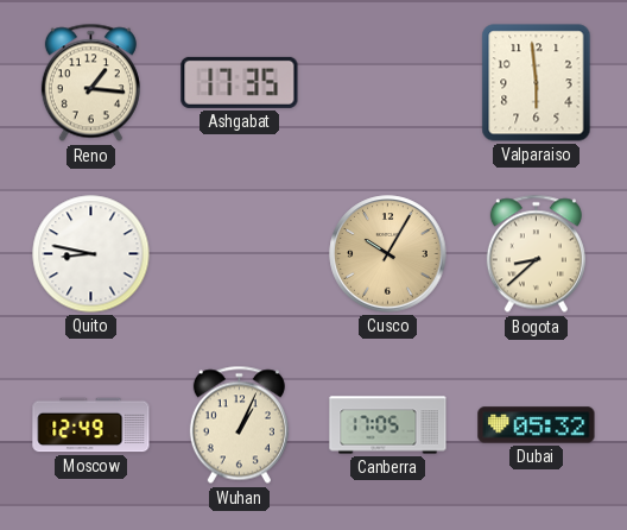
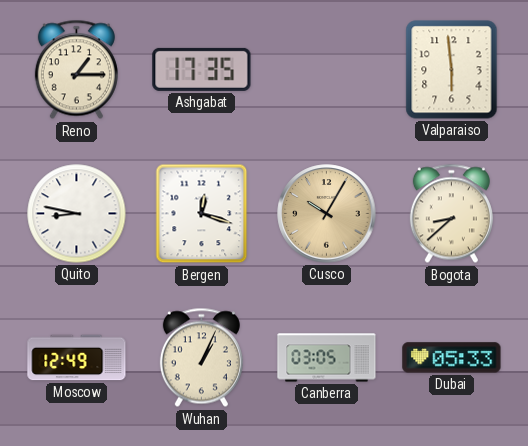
Reno: 1:16 -> 1:15
Bergen: none -> 12:18
Canberra: 17:05 -> 03:05
Dubai: 05:32 -> 05:33
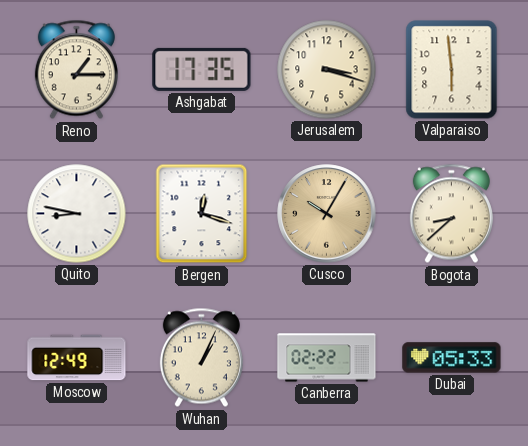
Jerusalem: none -> 3:18
Canberra: 03:05 -> 02:22
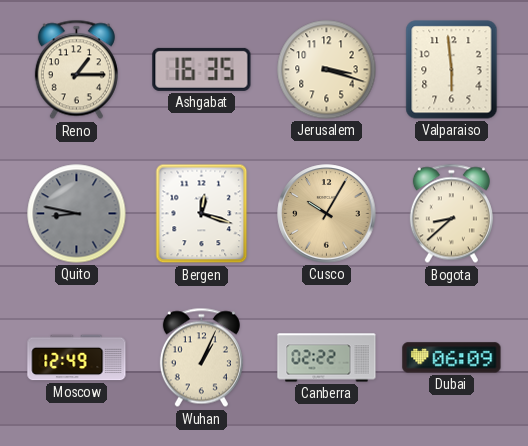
Ashgabat: 17:35 -> 16:35
Quito dial: white -> grey
Dubai: 05:33 -> 06:09
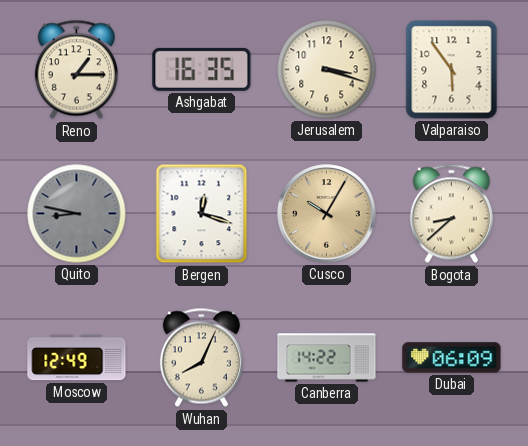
Valparaiso: 5:59 -> 5:54
Wuhan: 1:04 -> 8:04
Canberra: 02:22 -> 14:22
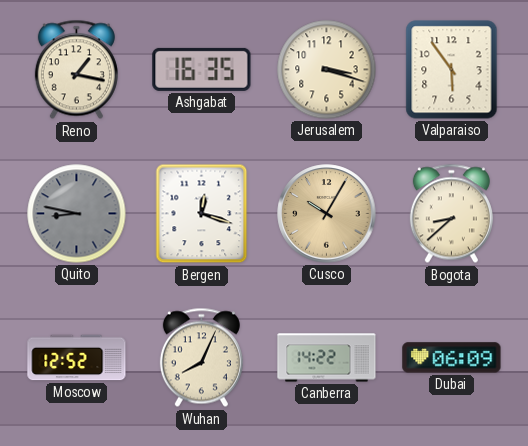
Reno: 1:15 -> 1:17
Moscow: 12:49 -> 12:52
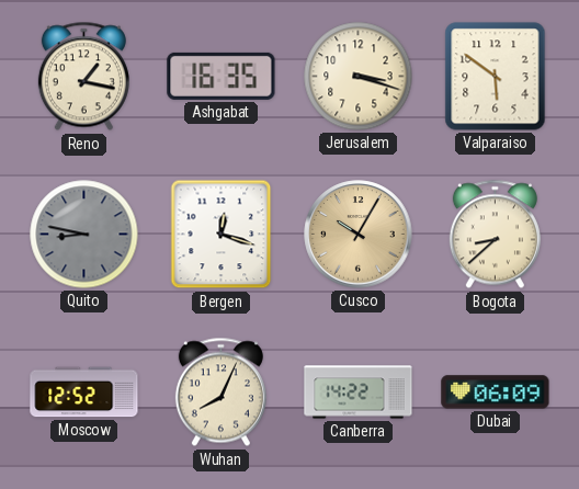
Valparaiso: 5:54 -> 5:51
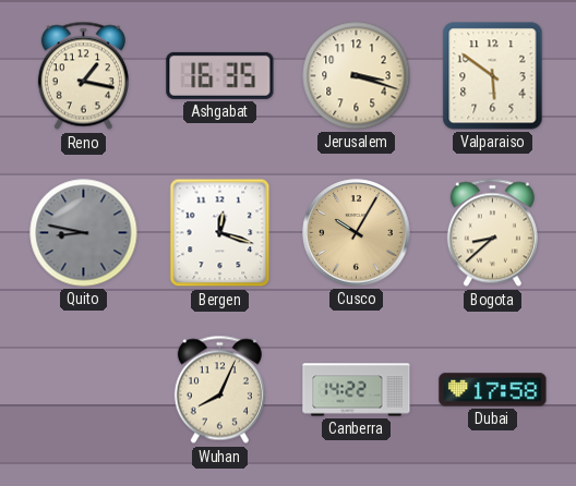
Moscow: 12:52 -> none
Dubai: 06:09 -> 17:58
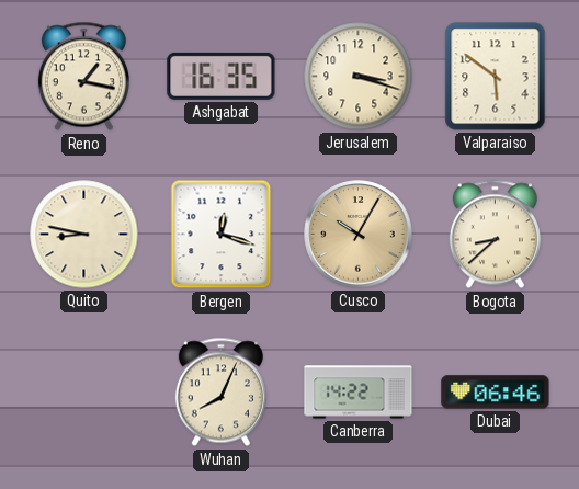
Quito dial: grey -> cream
Dubai: 17:58 -> 06:46
